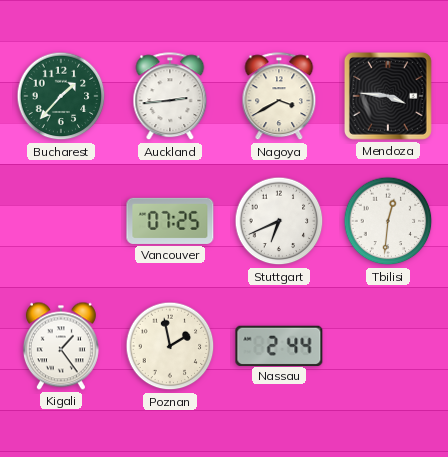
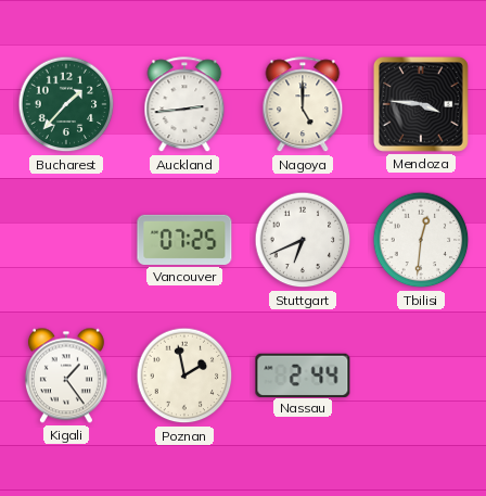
Nagoya: 3:40 -> 5:00
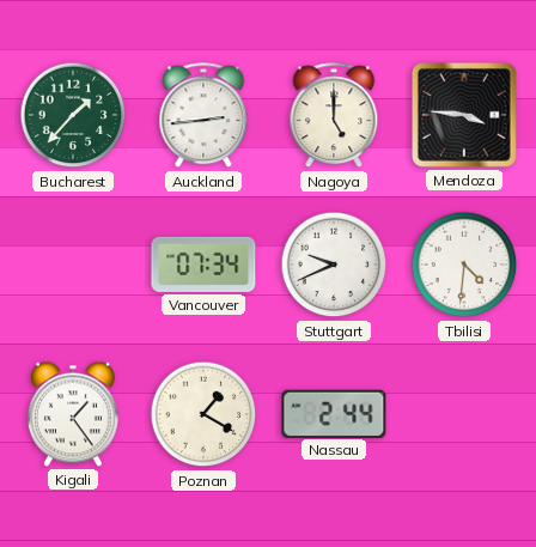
Vancouver: 07:25 -> 07:34
Stuttgart: 6:41 -> 9:41
Tbilisi: 12:31 -> 4:31
Poznan: 1:58 -> 1:20
